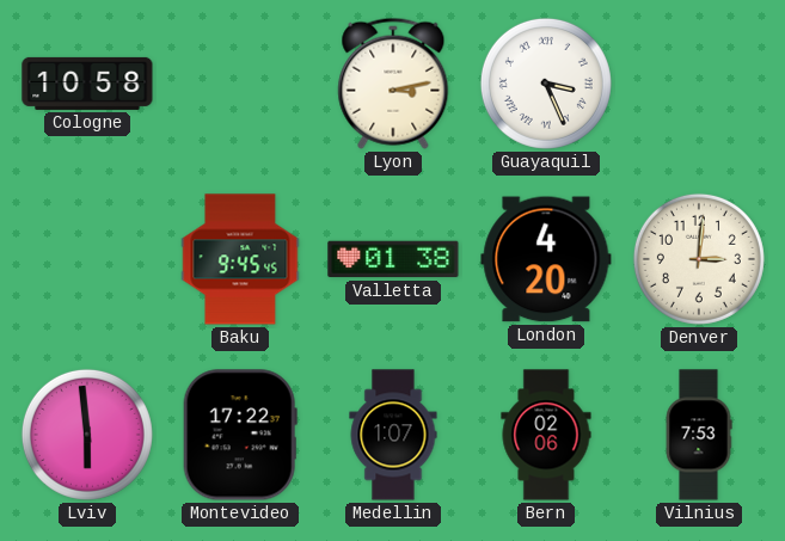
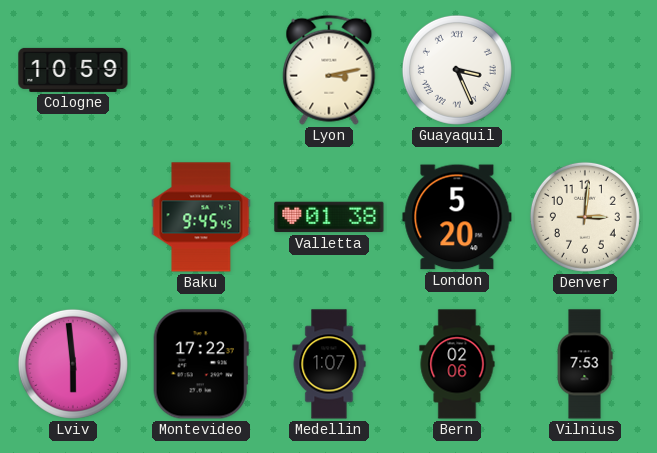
Cologne: 10:58 -> 10:59
London: 4:20 -> 5:20
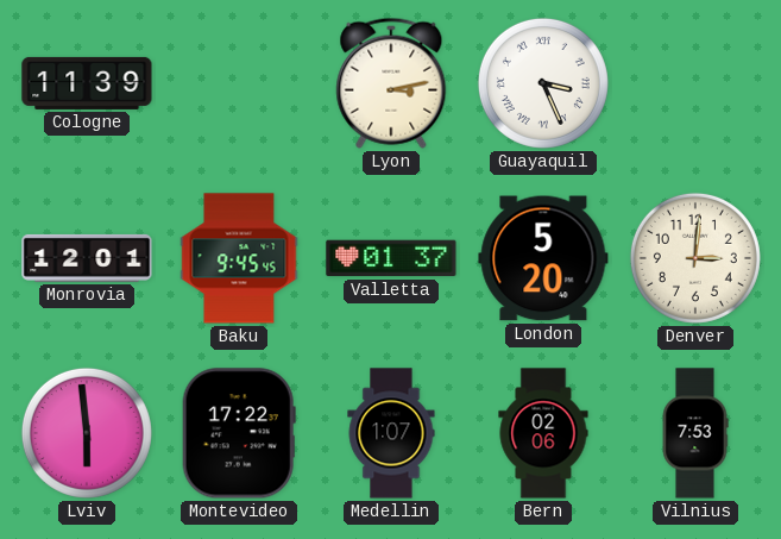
Cologne: 10:59 -> 11:39
Monrovia: none -> 12:01
Valletta: 01:38 -> 01:37
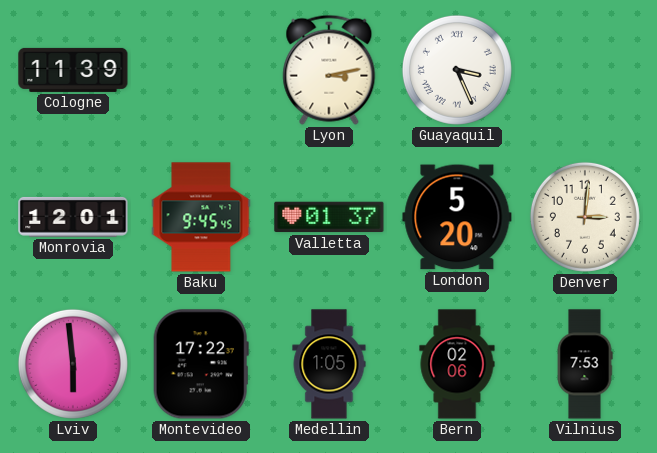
Medellin: 1:07 -> 1:05
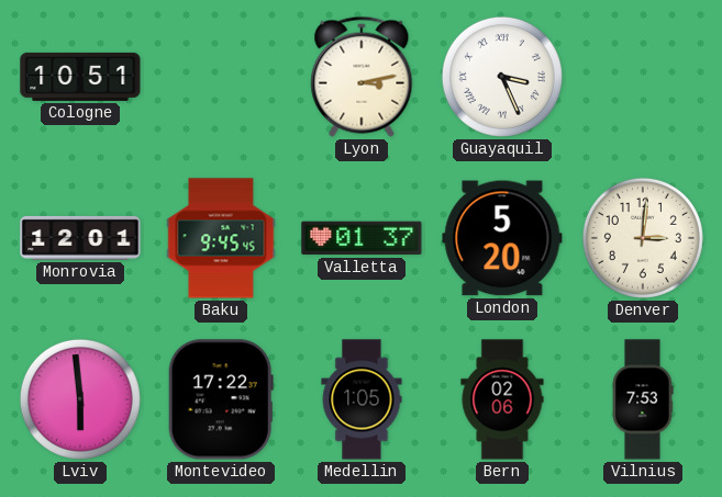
Cologne: 11:39 -> 10:51
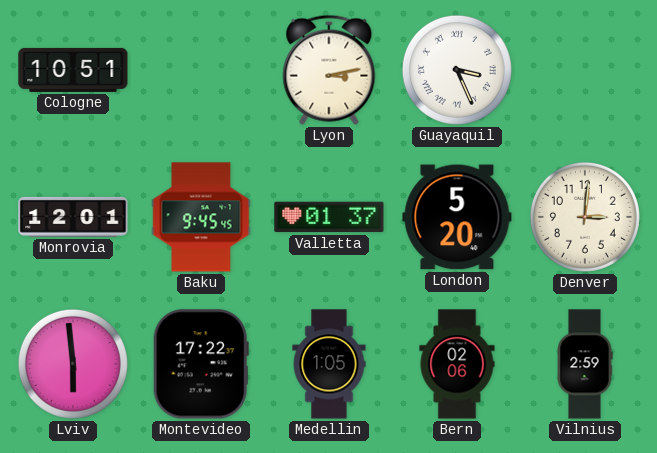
Vilnius: 7:53 -> 2:59
